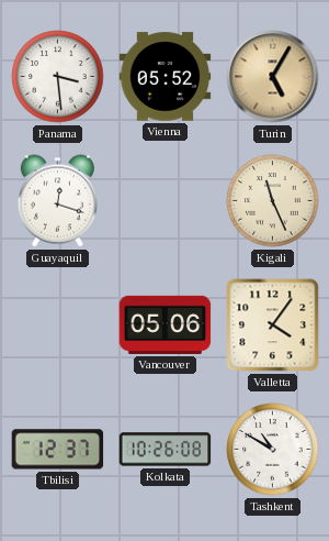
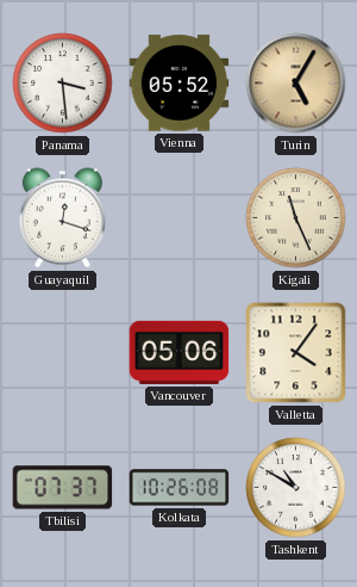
Tbilisi: 12:37 -> 07:37
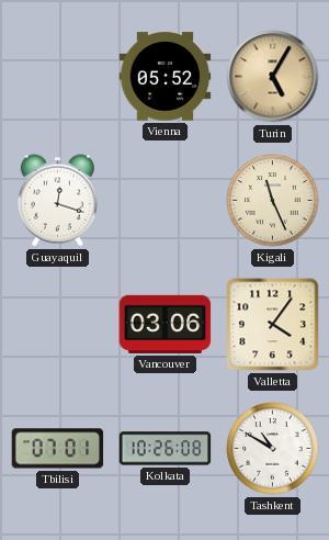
Panama: 3:29 -> none
Vancouver: 05:06 -> 03:06
Tbilisi: 07:37 -> 07:01
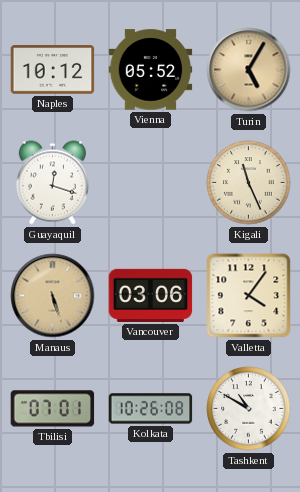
Naples: none -> 10:12
Manaus: none -> 5:27
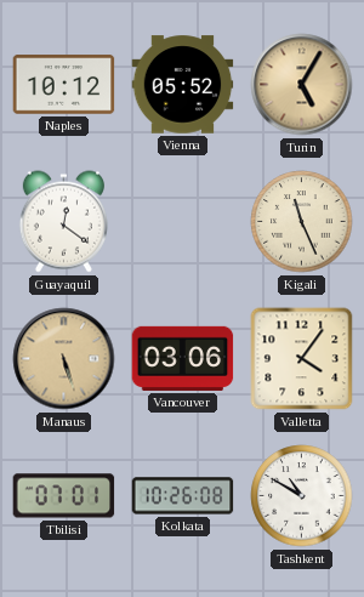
Guayaquil: 12:18 -> 12:21
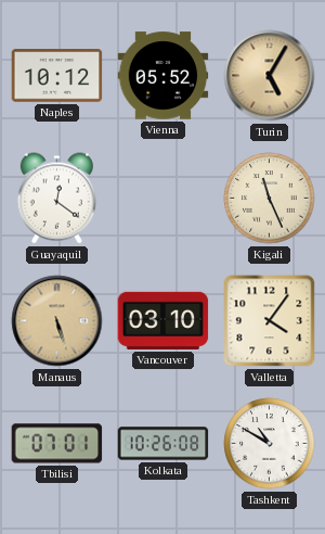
Vancouver: 03:06 -> 03:10
